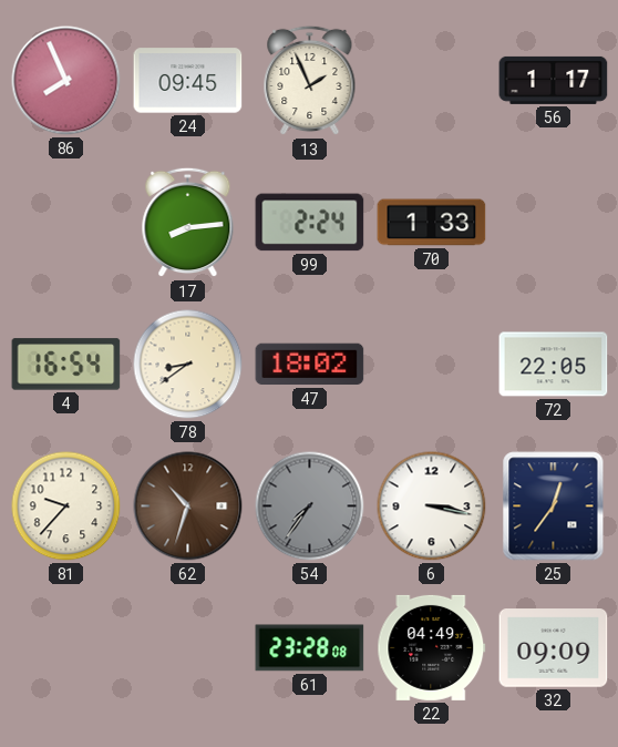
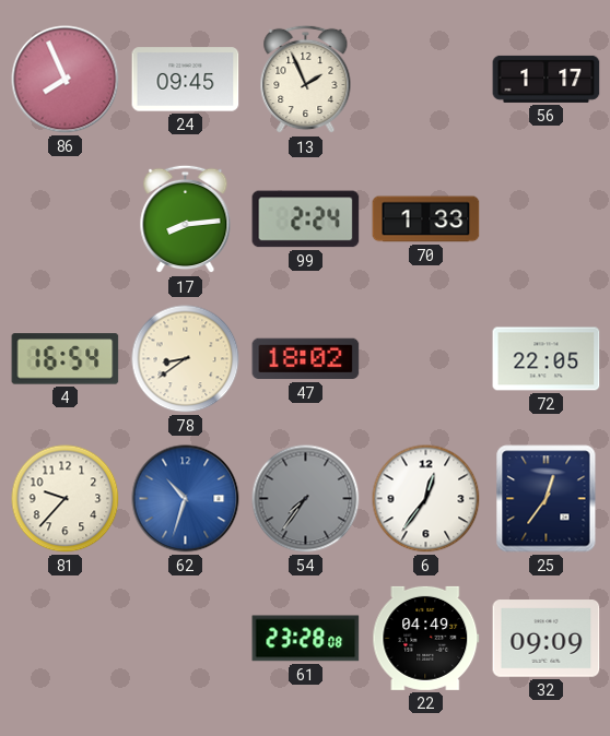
62 dial: brown -> blue
6: 3:17 -> 12:36
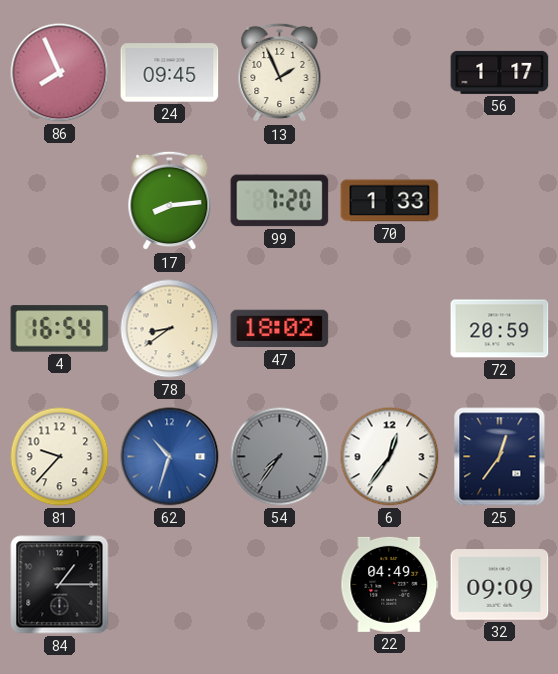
99: 2:24 -> 7:20
72: 22:05 -> 20:59
84: none -> 1:15
61: 23:28 -> none
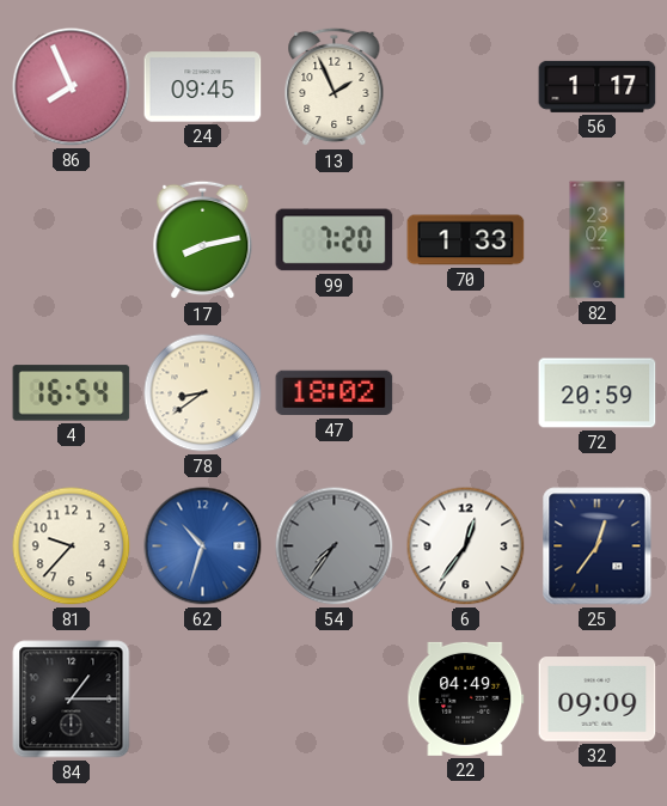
17: 8:14 -> 8:13
82: none -> 23:02
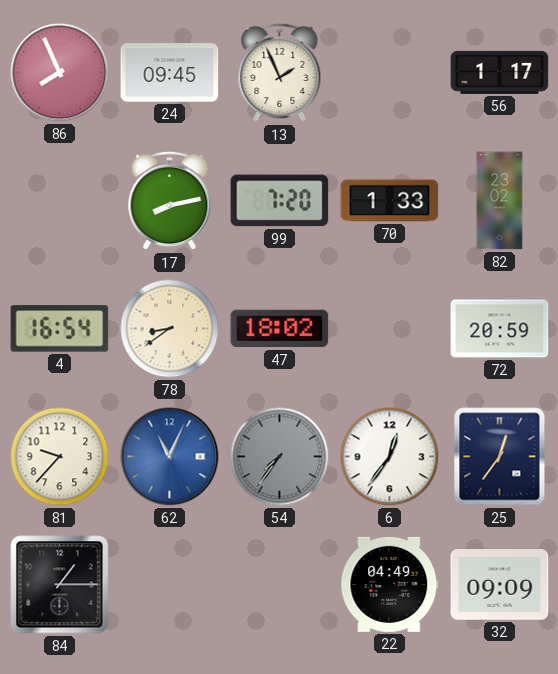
62: 10:33 -> 11:04
